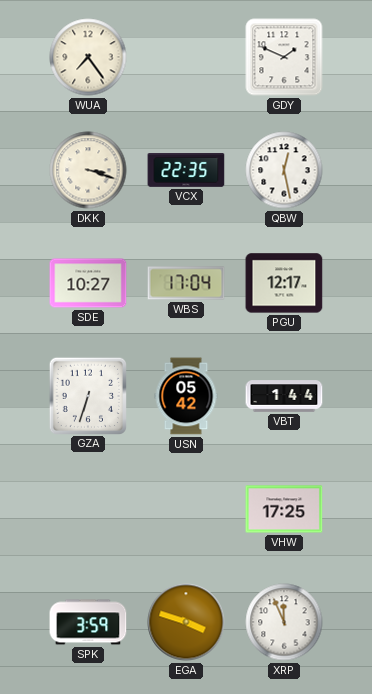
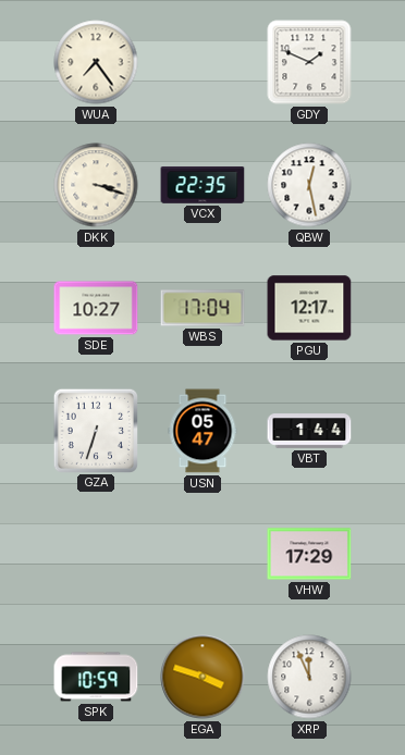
USN: 05:42 -> 05:47
VHW: 17:25 -> 17:29
SPK: 3:59 -> 10:59
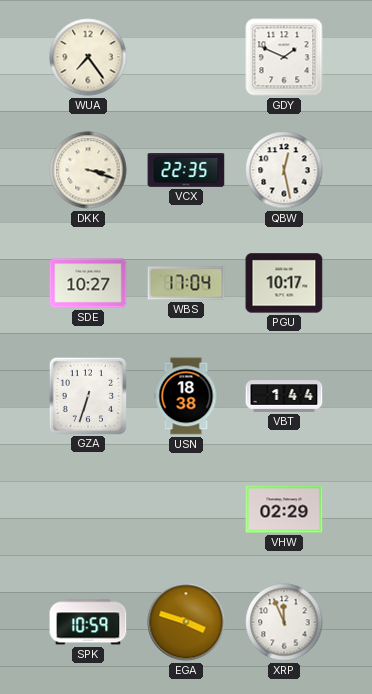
PGU: 12:17 -> 10:17
USN: 05:47 -> 18:38
VHW: 17:29 -> 02:29
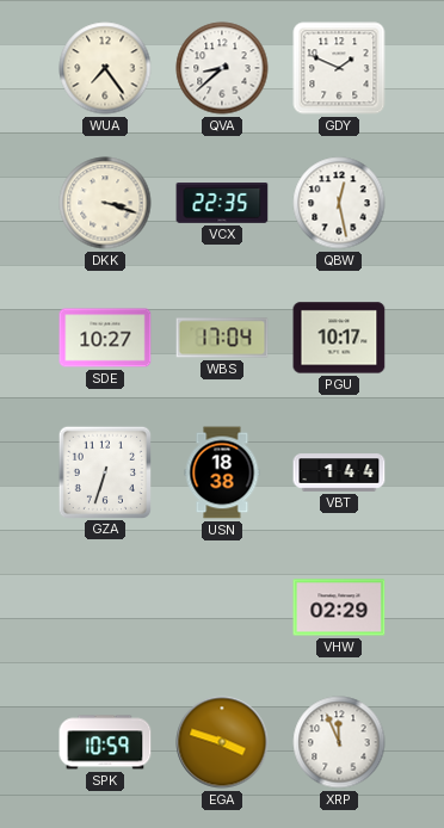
QVA: none -> 8:38
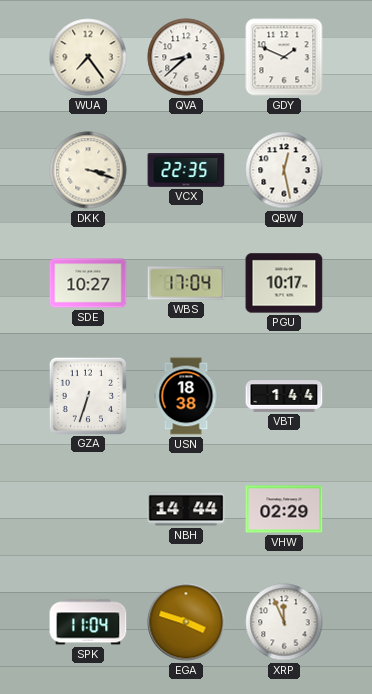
NBH: none -> 14:44
SPK: 10:59 -> 11:04
